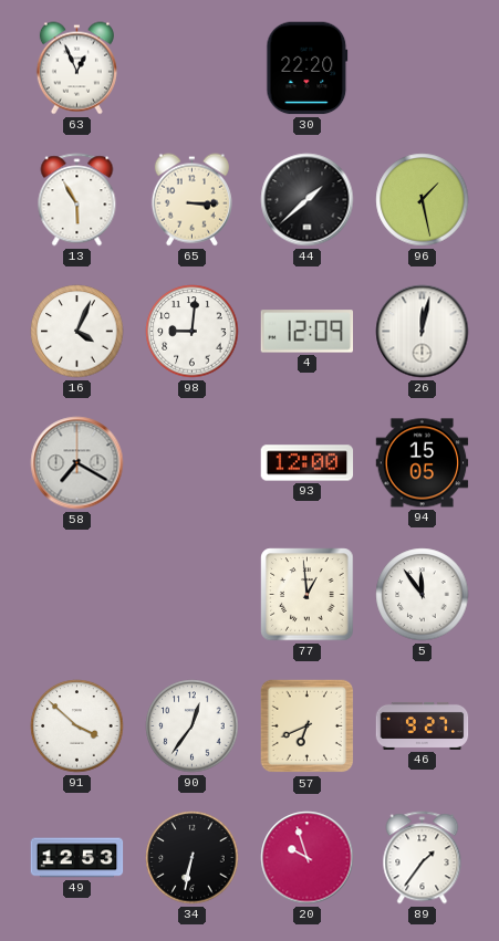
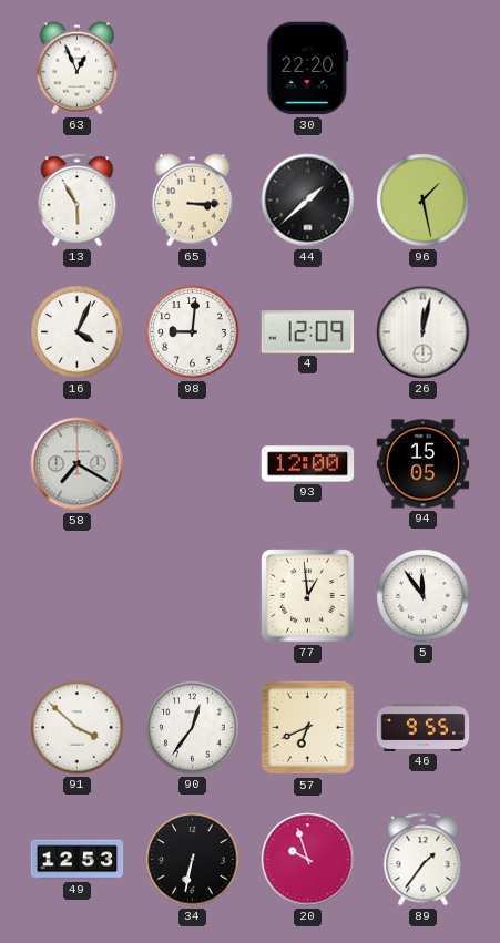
46: 9:27 -> 9:55
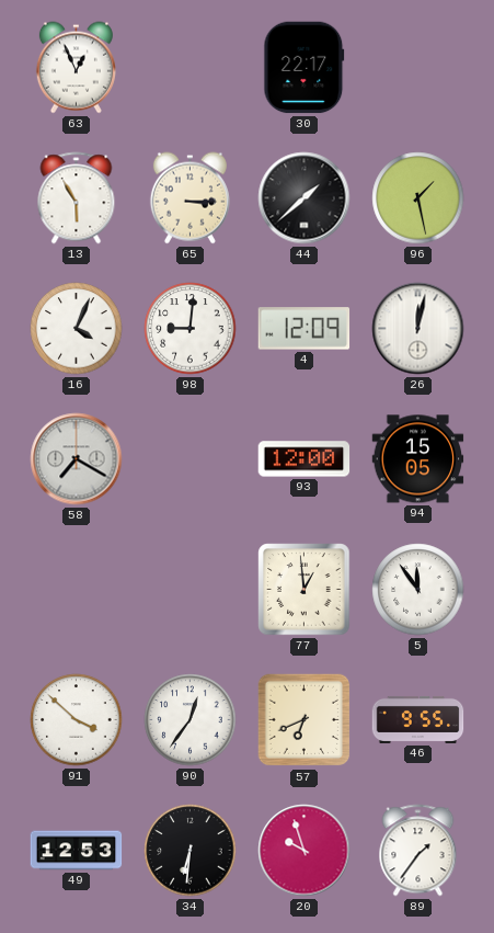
30: 22:20 -> 22:17
34: 6:32 -> 6:31
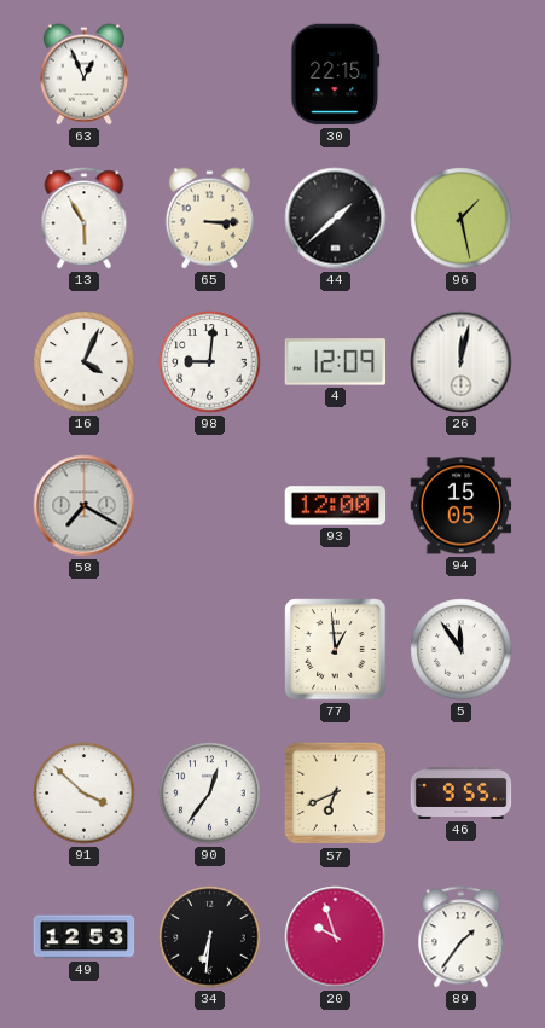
30: 22:17 -> 22:15
